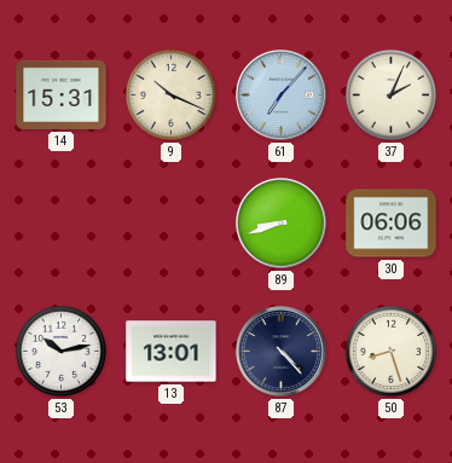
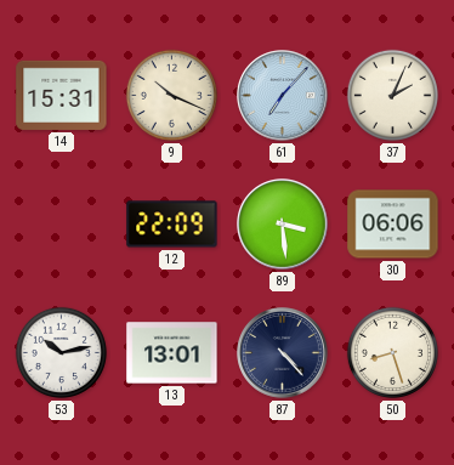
12: none -> 22:09
89: 8:42 -> 3:29
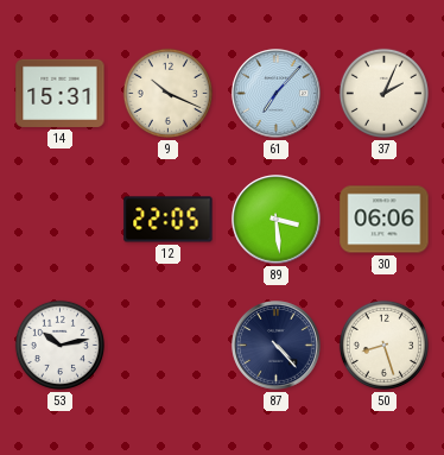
12: 22:09 -> 22:05
13: 13:01 -> none
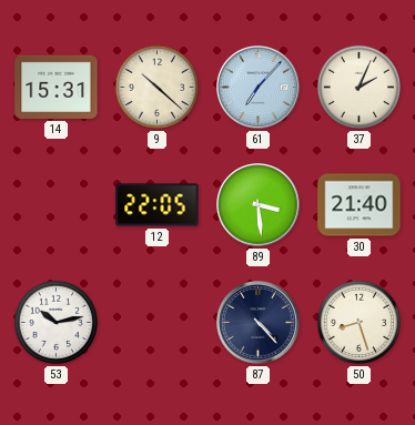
9: 10:19 -> 10:22
30: 06:06 -> 21:40
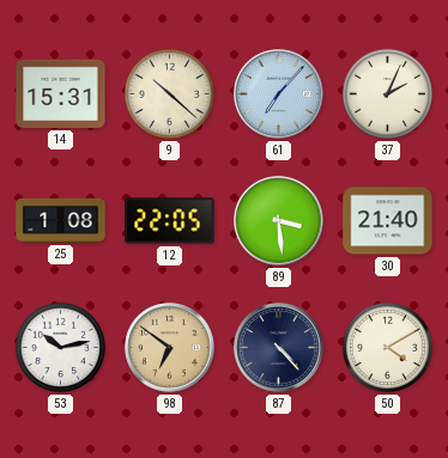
25: none -> 1:08
98: none -> 6:51
50: 8:27 -> 4:10
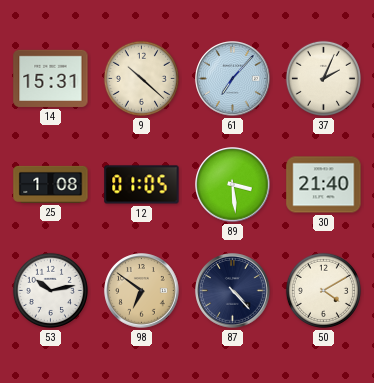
12: 22:05 -> 01:05
